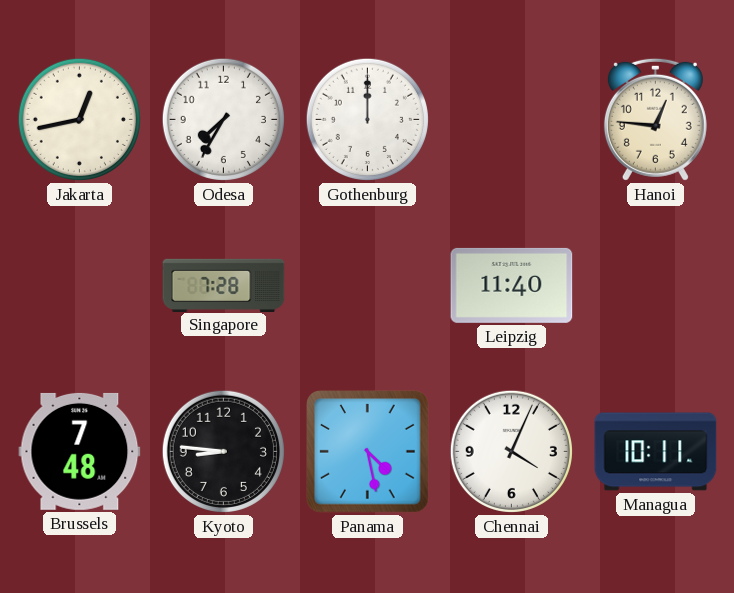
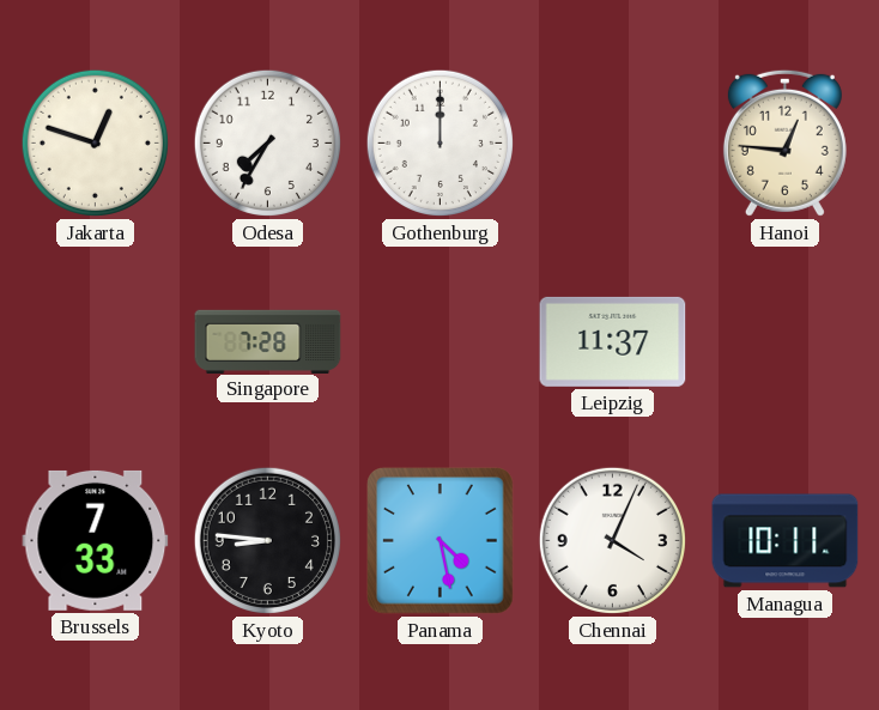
Jakarta: 12:43 -> 12:48
Leipzig: 11:40 -> 11:37
Brussels: 7:48 -> 7:33
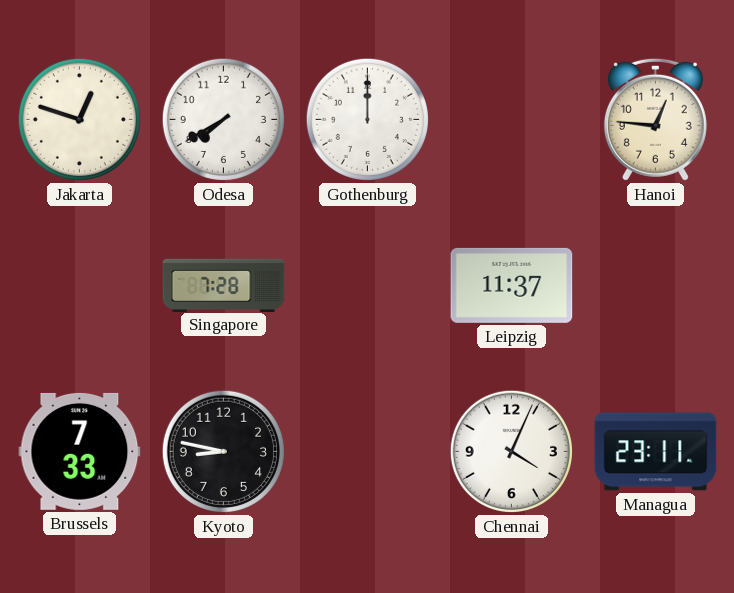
Odesa: 7:35 -> 7:40
Kyoto: 8:46 -> 8:47
Panama: 4:28 -> none
Managua: 10:11 -> 23:11
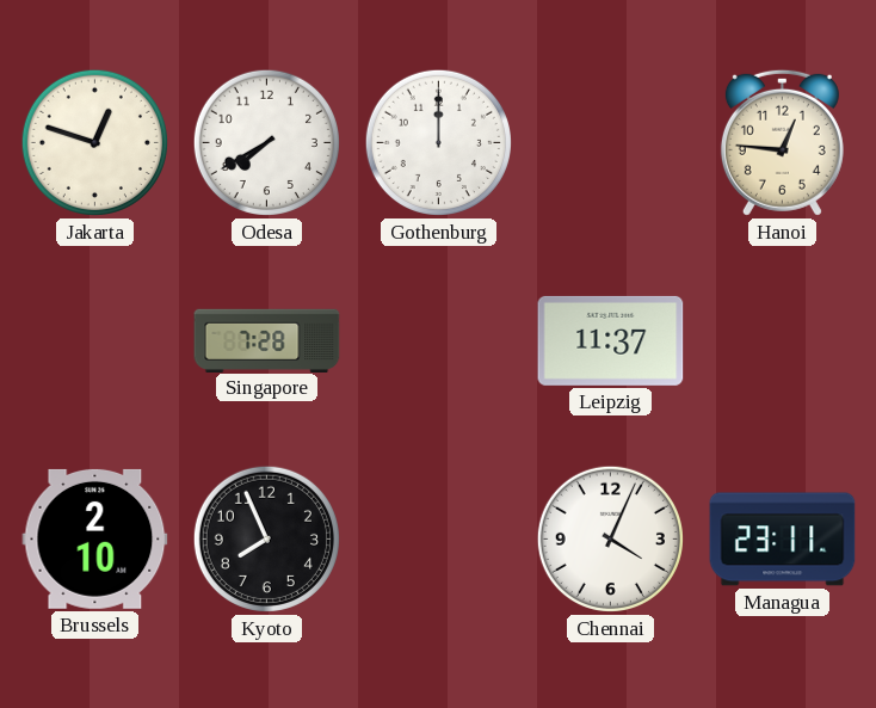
Brussels: 7:33 -> 2:10
Kyoto: 8:47 -> 7:56
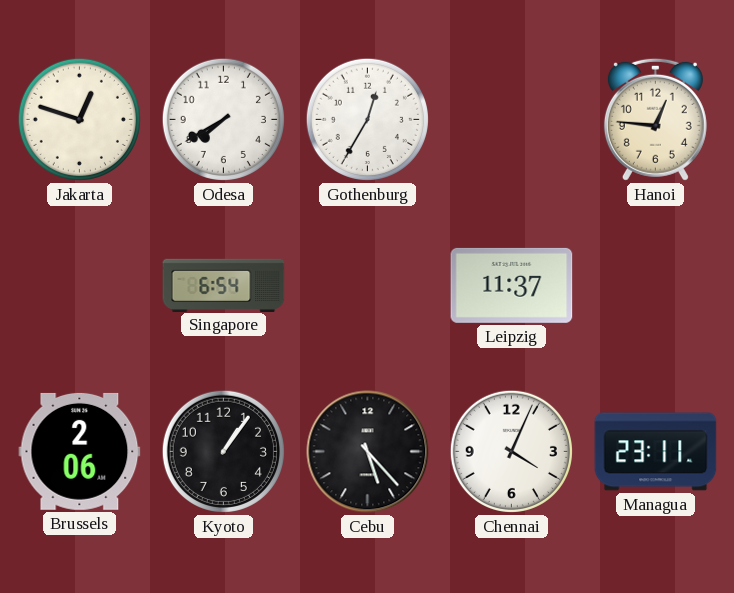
Gothenburg: 12:00 -> 12:35
Singapore: 7:28 -> 6:54
Brussels: 2:10 -> 2:06
Kyoto: 7:56 -> 1:06
Cebu: none -> 5:23
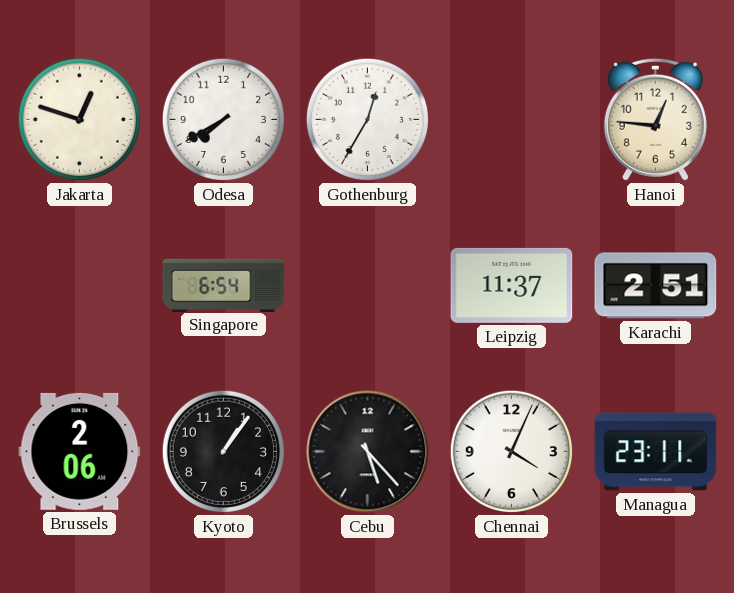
Karachi: none -> 2:51
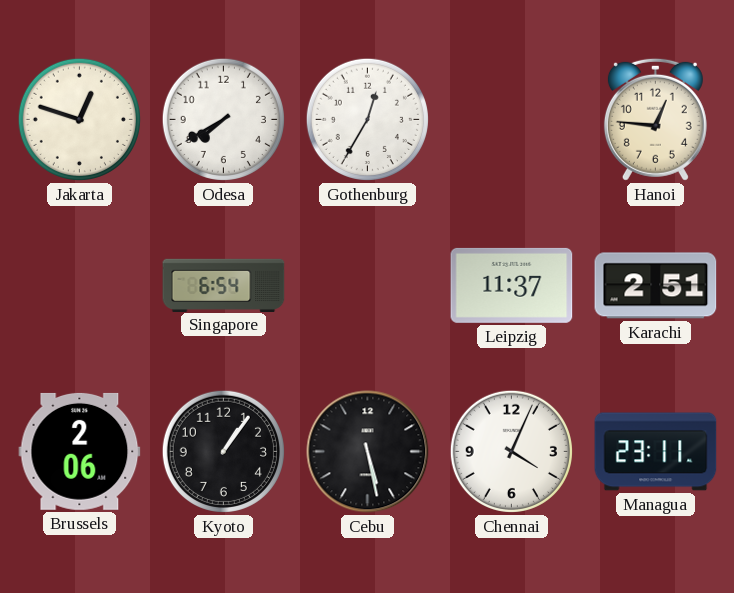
Cebu: 5:23 -> 5:28
